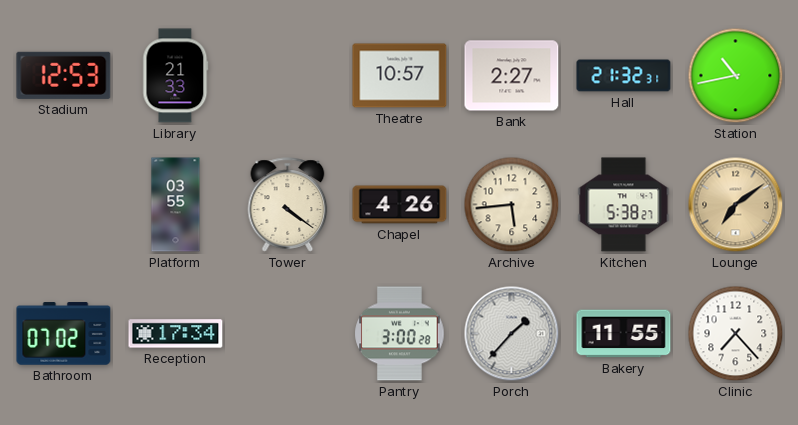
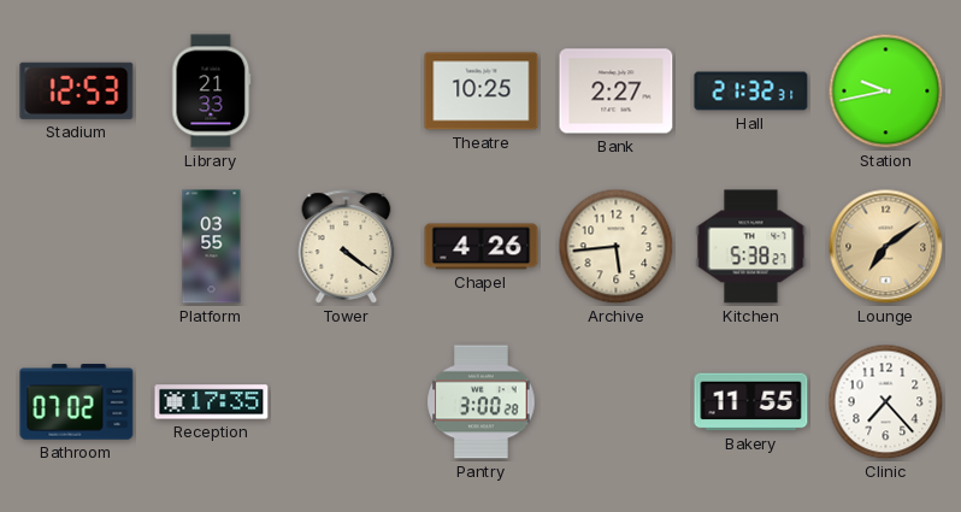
Theatre: 10:57 -> 10:25
Station: 10:43 -> 9:43
Reception: 17:34 -> 17:35
Porch: 1:37 -> none
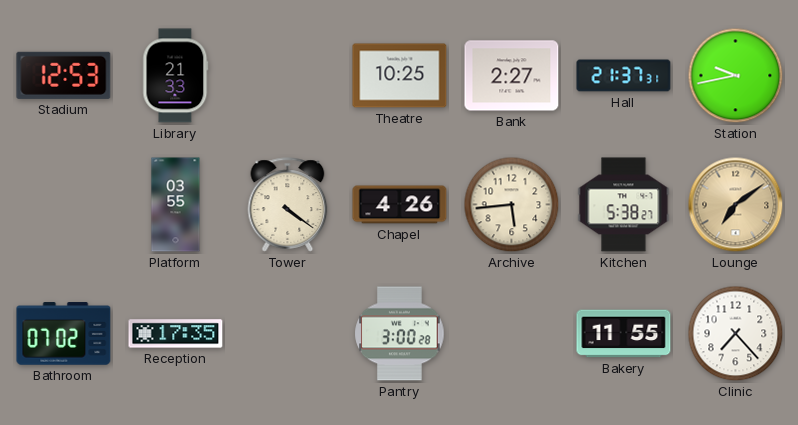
Hall: 21:32 -> 21:37
